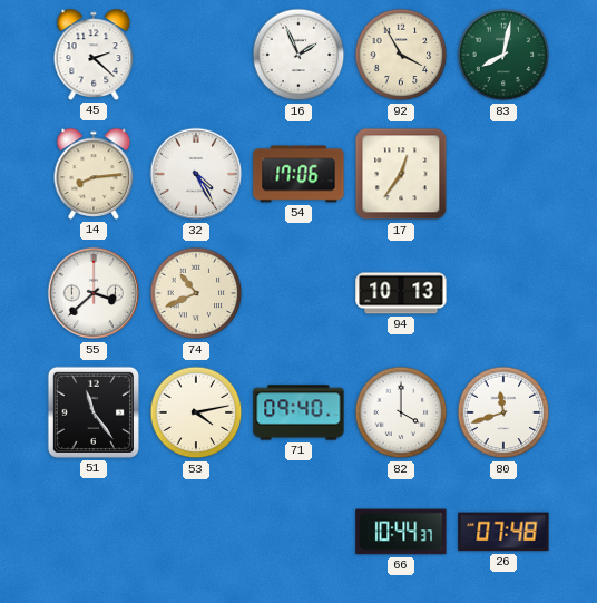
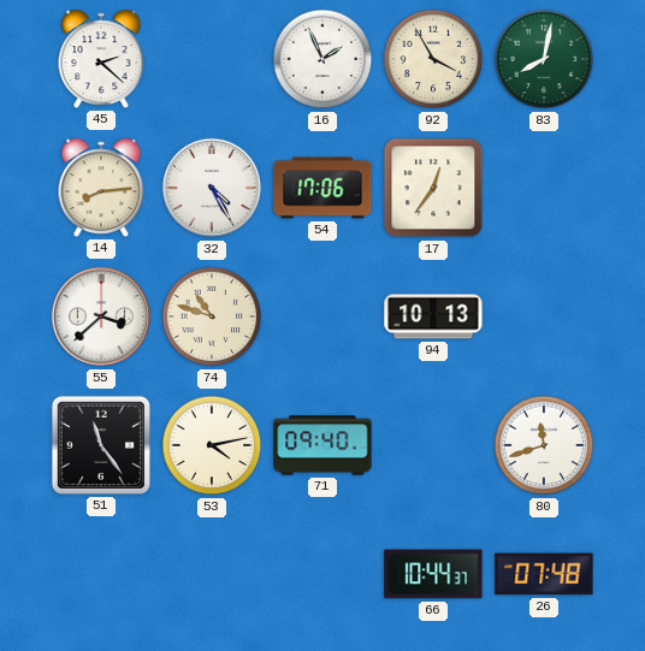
74: 10:41 -> 10:48
82: 4:00 -> none
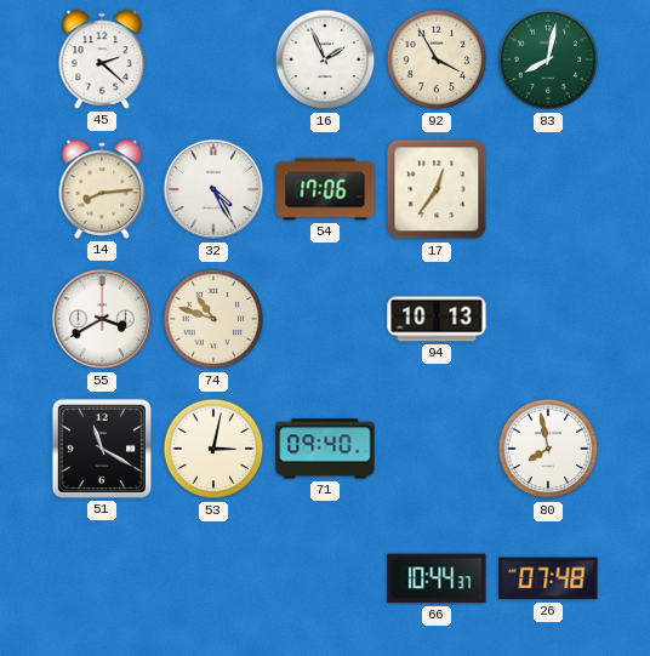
55: 3:38 -> 3:40
51: 11:24 -> 11:20
53: 4:13 -> 3:02
80: 11:42 -> 7:58
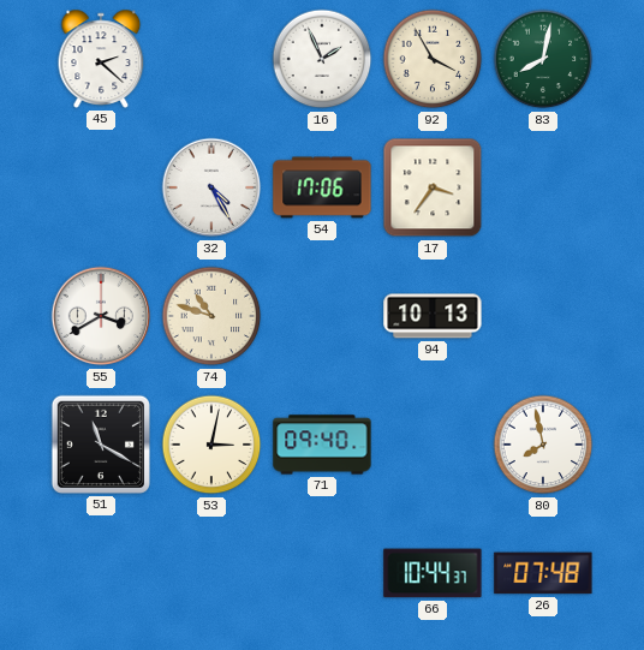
14: 8:14 -> none
17: 12:36 -> 3:36
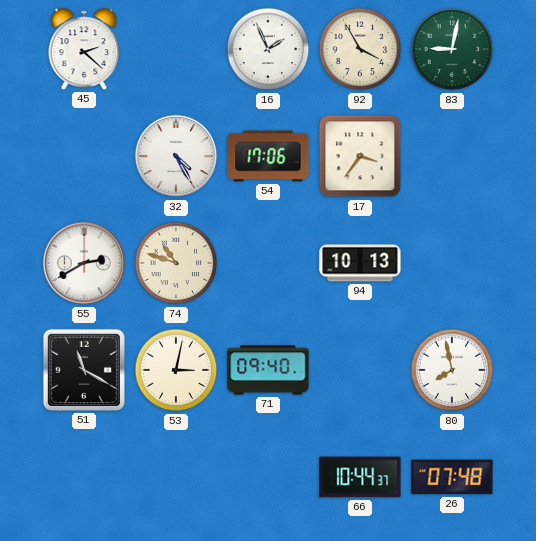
83: 8:02 -> 9:02
55: 3:40 -> 2:40
